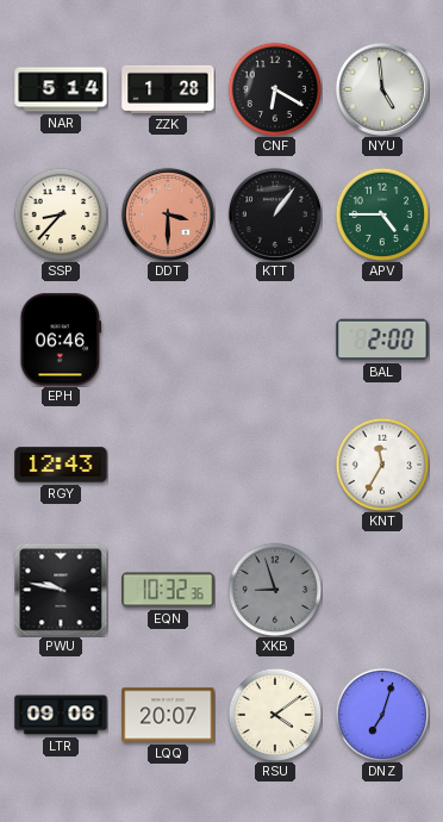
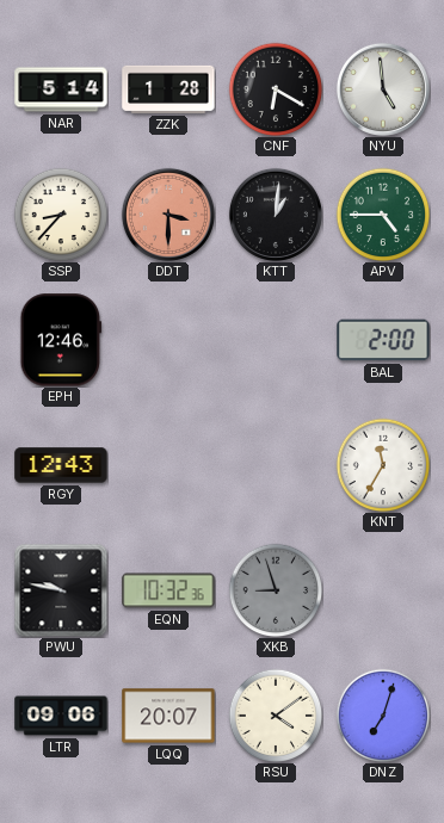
KTT: 1:06 -> 1:01
EPH: 06:46 -> 12:46
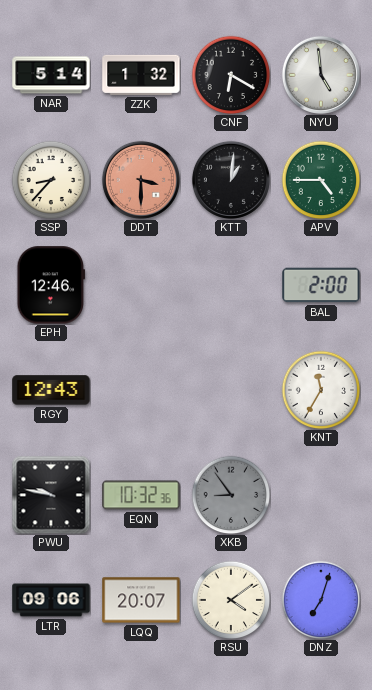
ZZK: 1:28 -> 1:32
XKB: 8:57 -> 8:54
